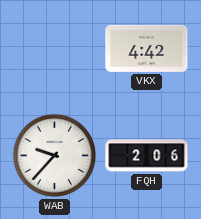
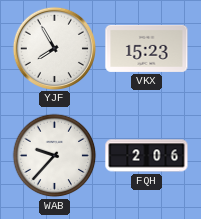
YJF: none -> 7:55
VKX: 4:42 -> 15:23
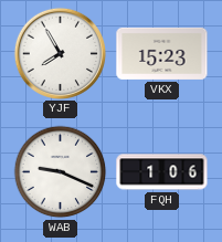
WAB: 9:37 -> 9:19
FQH: 2:06 -> 1:06
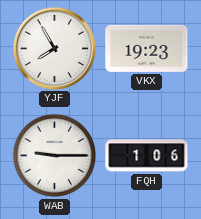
VKX: 15:23 -> 19:23
WAB: 9:19 -> 9:15
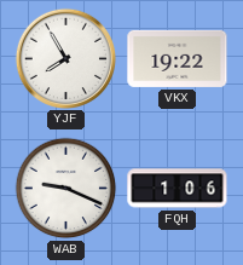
VKX: 19:23 -> 19:22
WAB: 9:15 -> 9:19
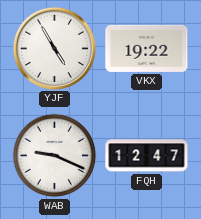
YJF: 7:55 -> 4:55
FQH: 1:06 -> 12:47
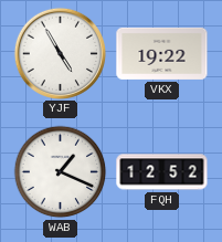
WAB: 9:19 -> 1:19
FQH: 12:47 -> 12:52
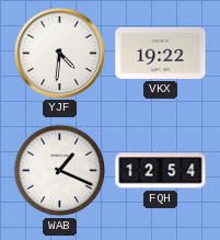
YJF: 4:55 -> 4:31
FQH: 12:52 -> 12:54
